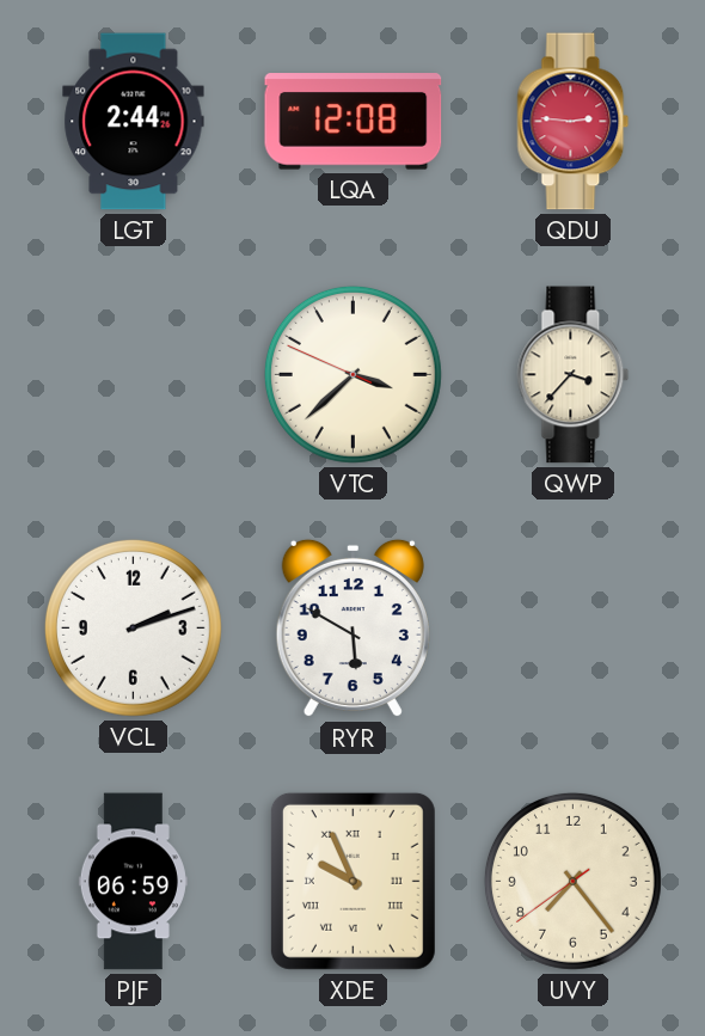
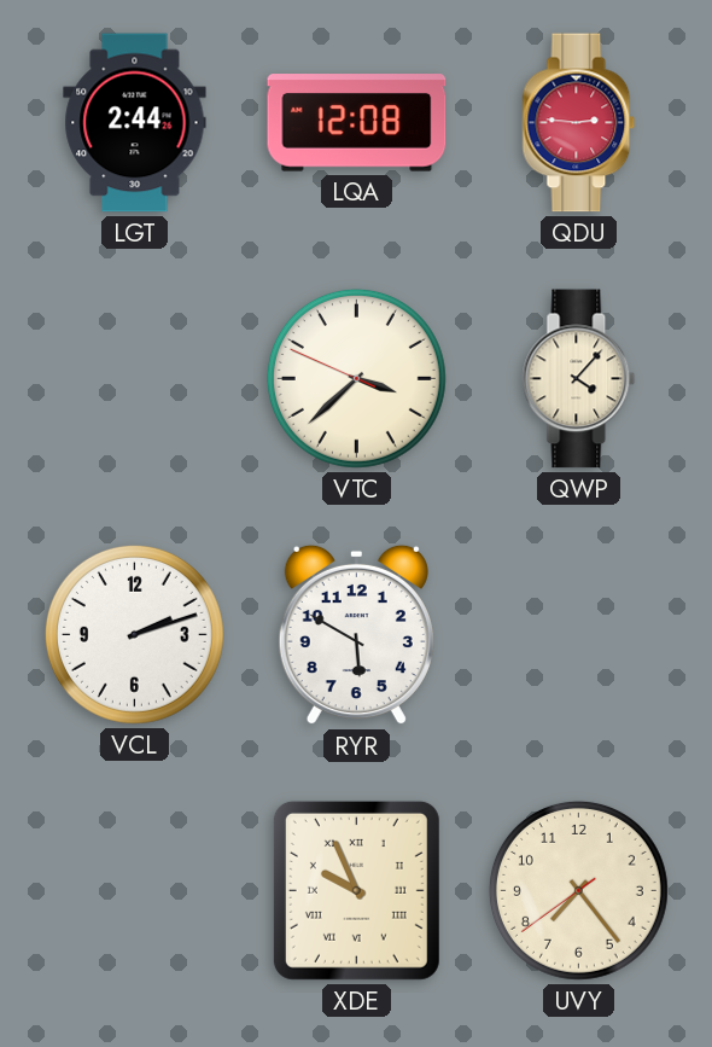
QWP: 3:37 -> 4:07
PJF: 06:59 -> none
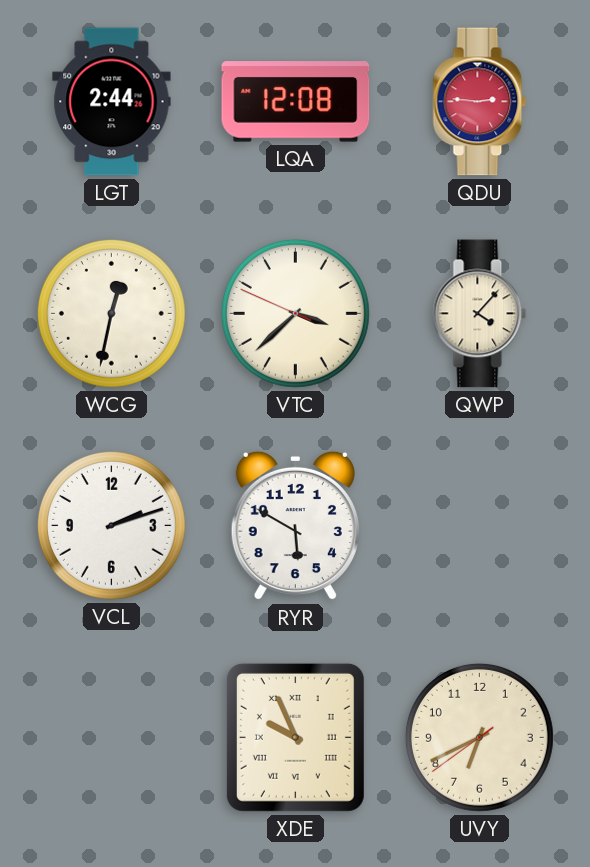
WCG: none -> 12:32
UVY: 7:23 -> 6:40
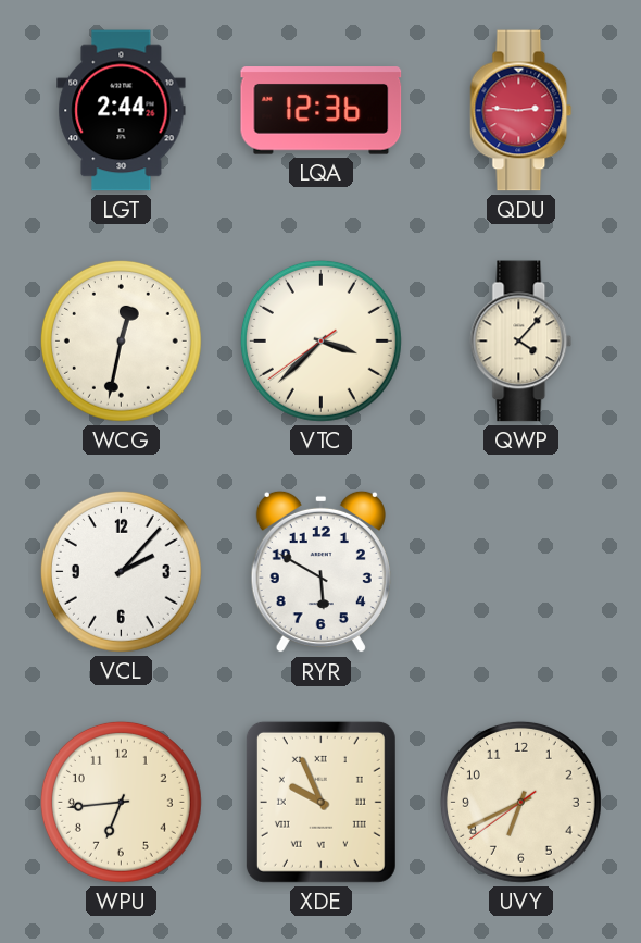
LQA: 12:08 -> 12:36
VTC: 3:37:49 -> 3:37:39
VCL: 2:12 -> 2:07
WPU: none -> 6:44
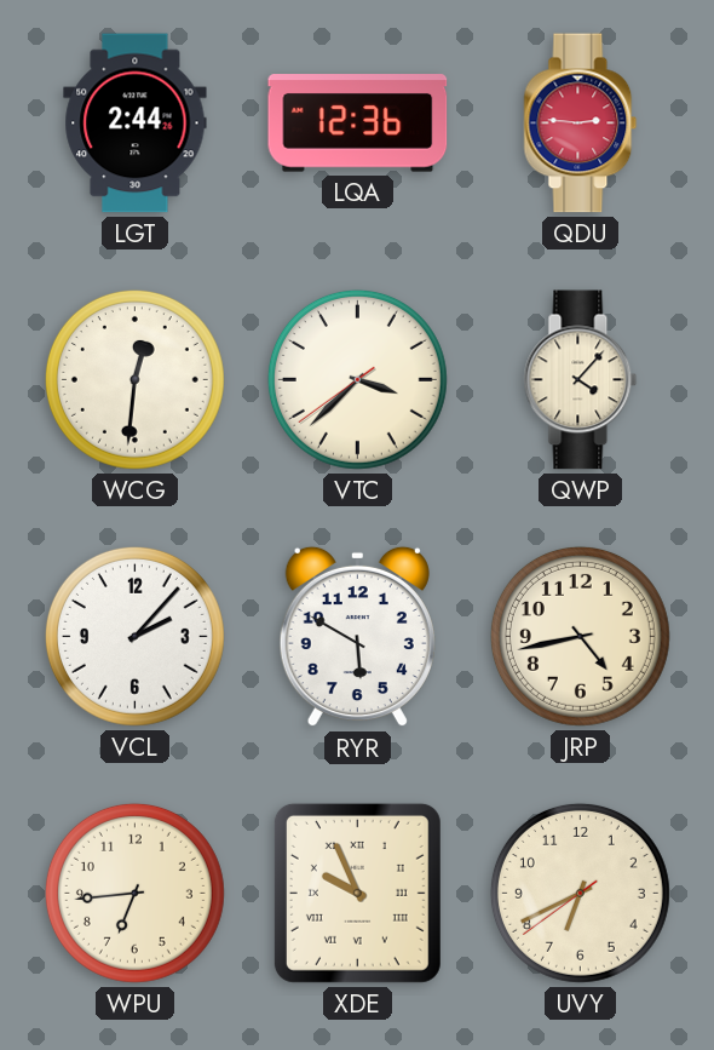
WCG: 12:32 -> 12:31
JRP: none -> 4:43
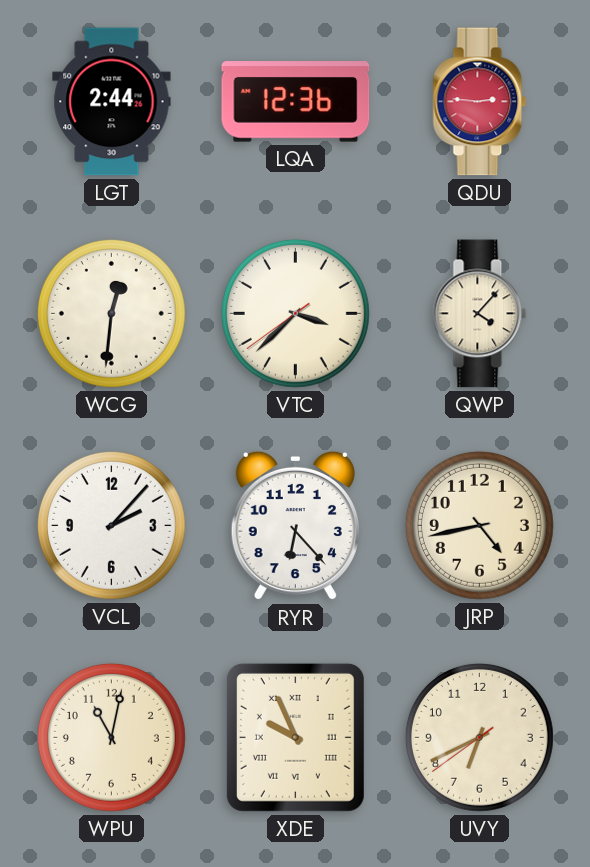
RYR: 5:50 -> 6:23
WPU: 6:44 -> 11:02
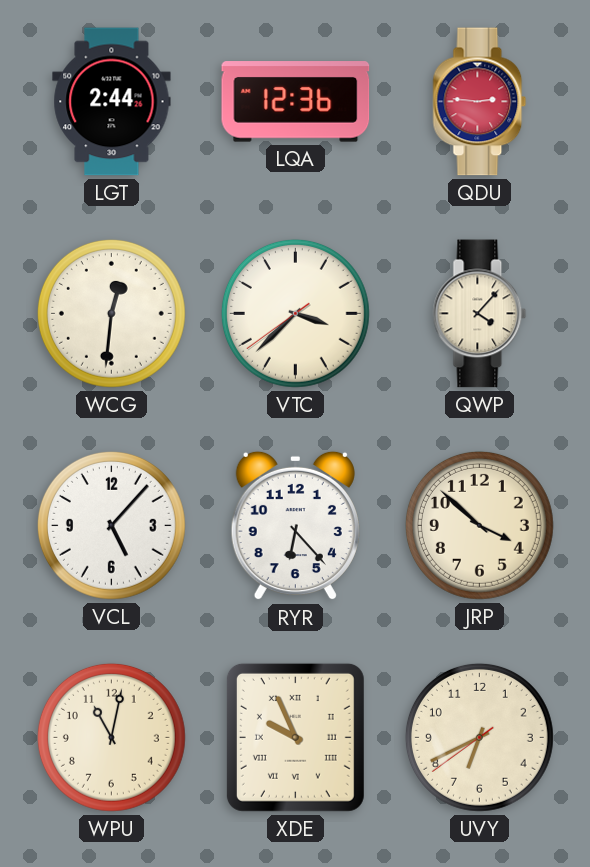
VCL: 2:07 -> 5:07
JRP: 4:43 -> 3:52
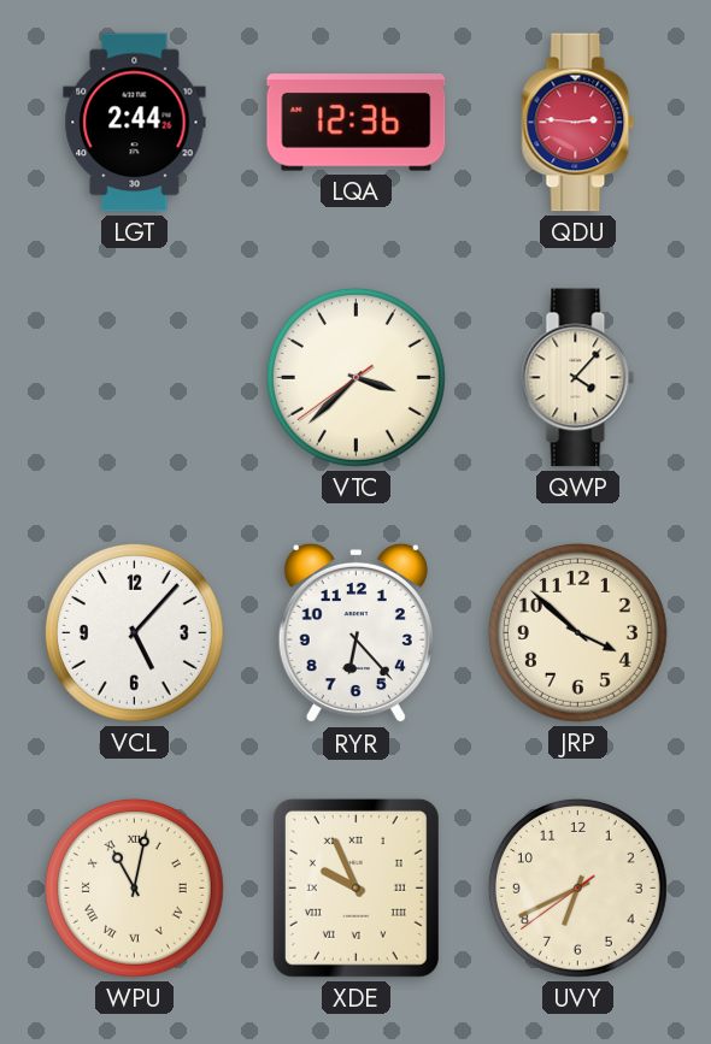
WCG: 12:31 -> none
WPU numerals: Arabic -> Roman
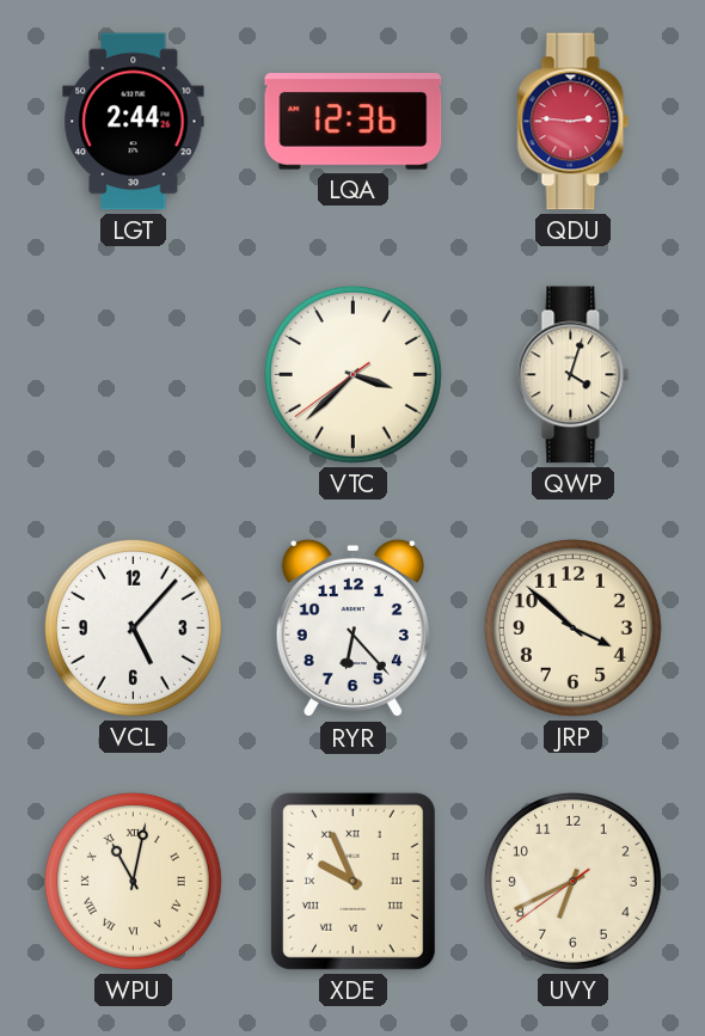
QWP: 4:07 -> 4:03
